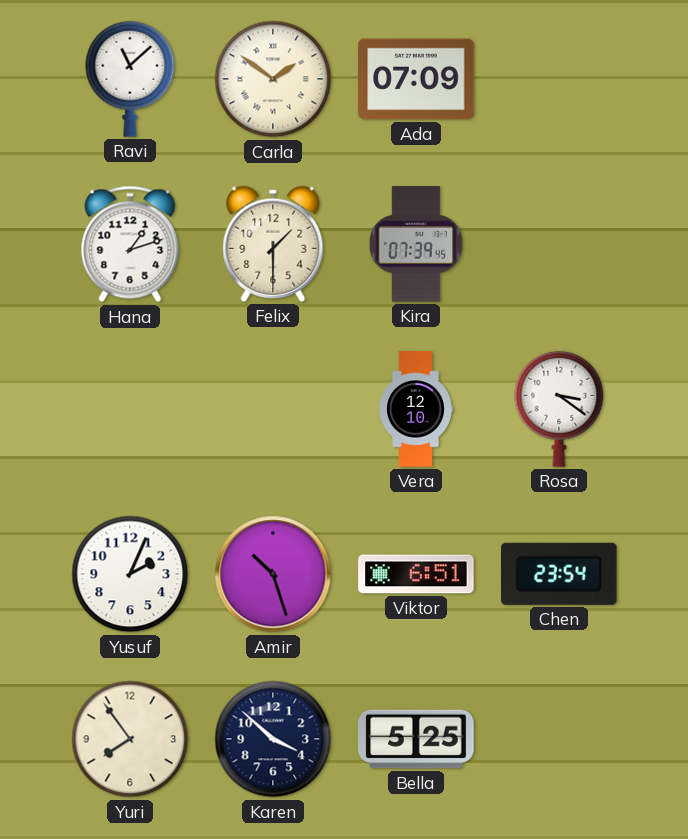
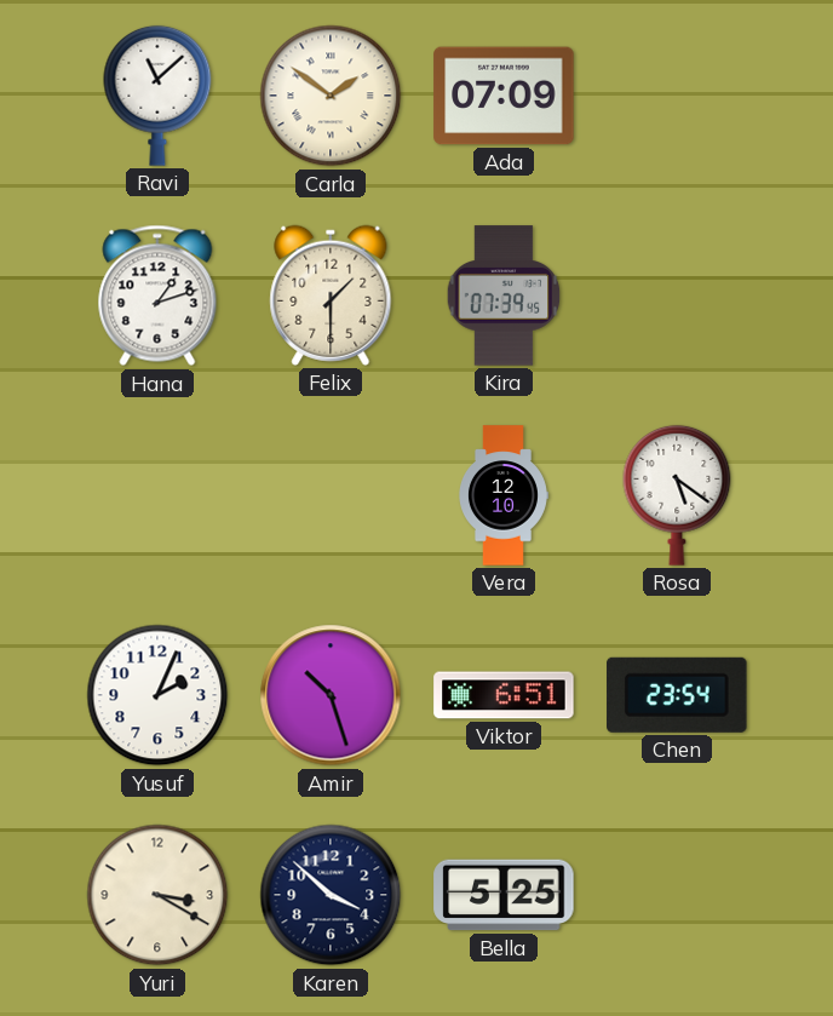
Rosa: 3:21 -> 5:21
Yuri: 7:54 -> 3:20
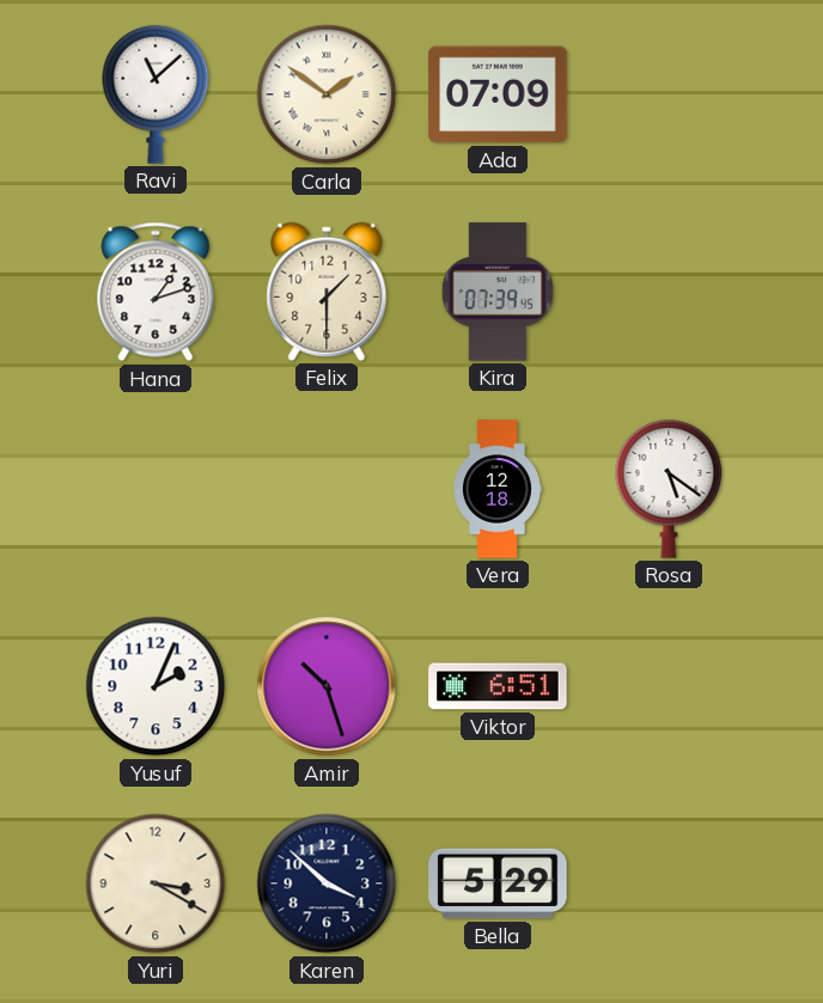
Vera: 12:10 -> 12:18
Chen: 23:54 -> none
Bella: 5:25 -> 5:29
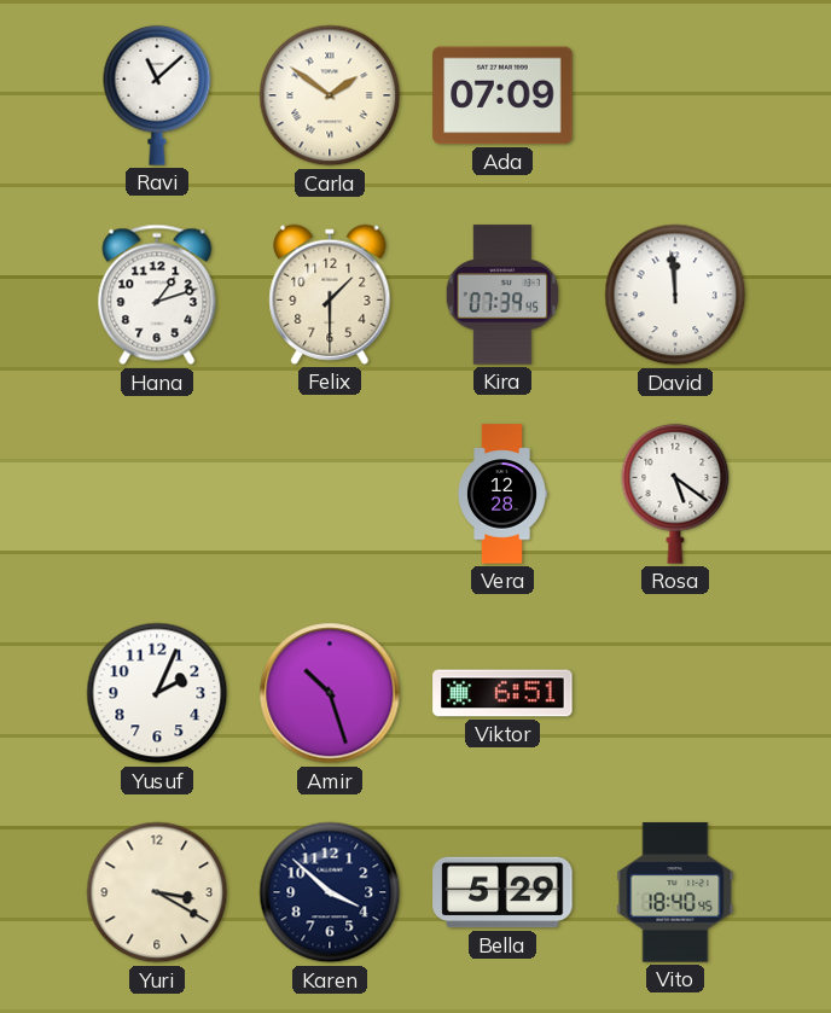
David: none -> 11:59
Vera: 12:18 -> 12:28
Vito: none -> 18:40
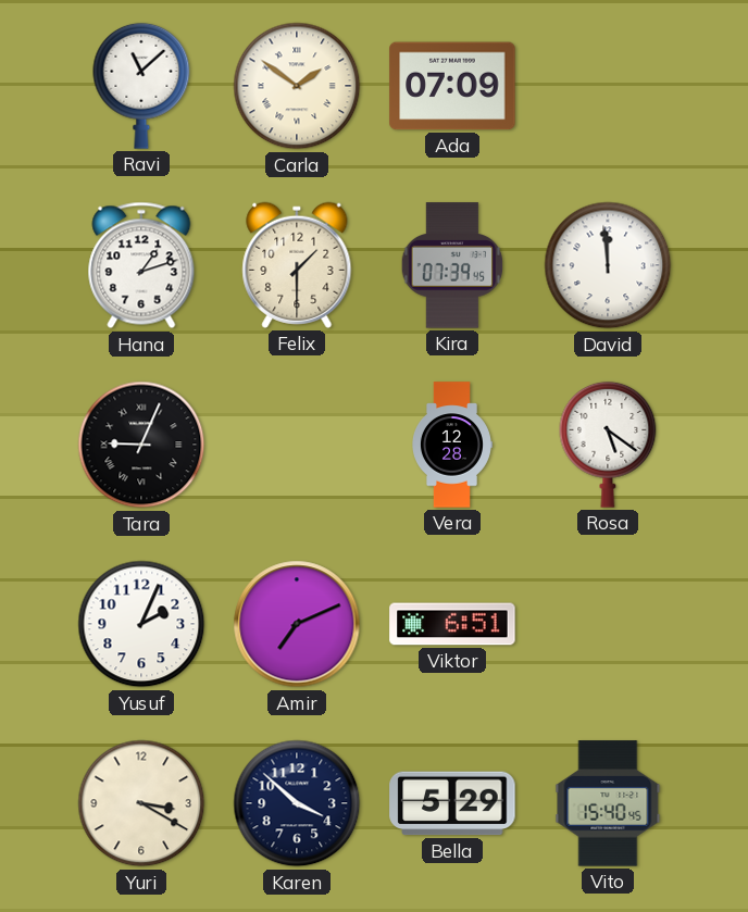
Tara: none -> 9:04
Amir: 10:27 -> 7:11
Vito: 18:40 -> 15:40
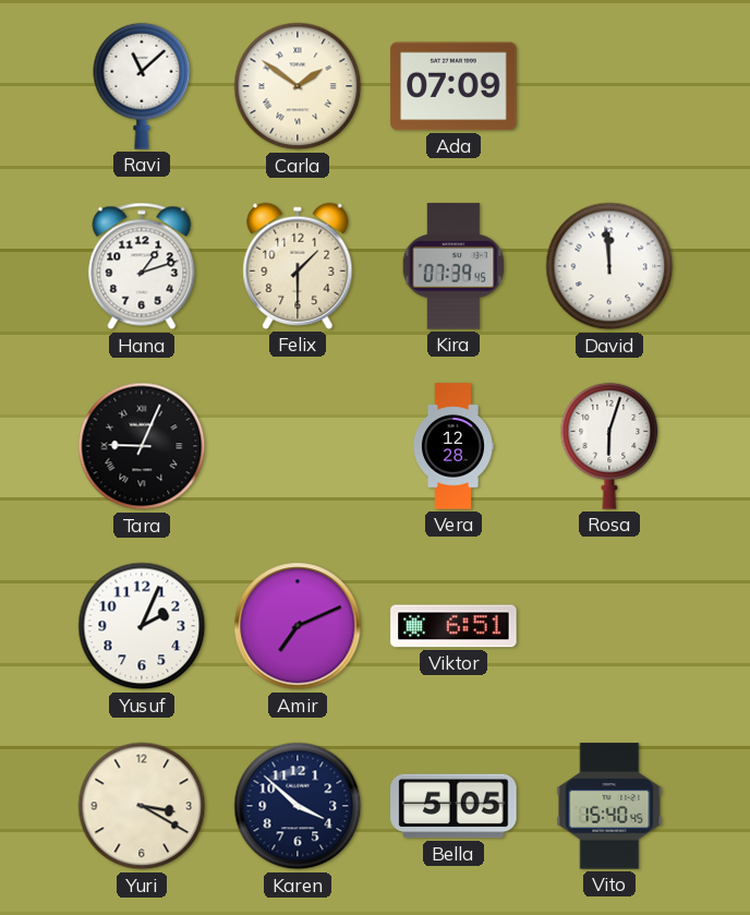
Rosa: 5:21 -> 6:03
Bella: 5:29 -> 5:05
